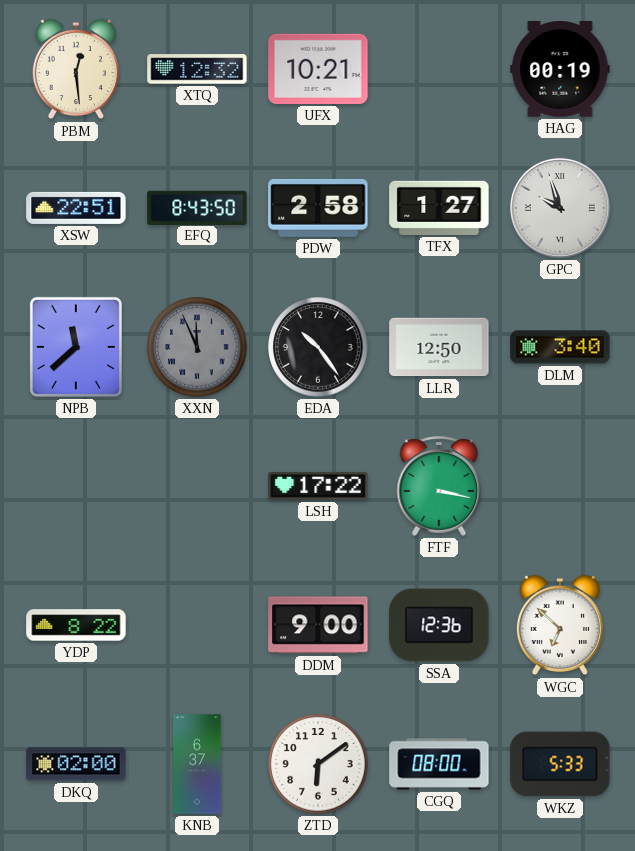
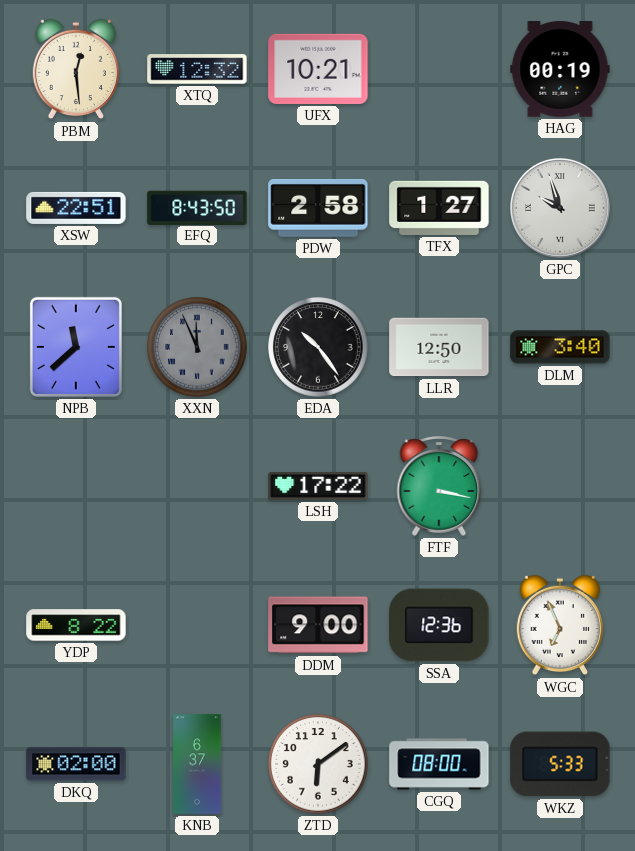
WGC: 6:52 -> 6:56
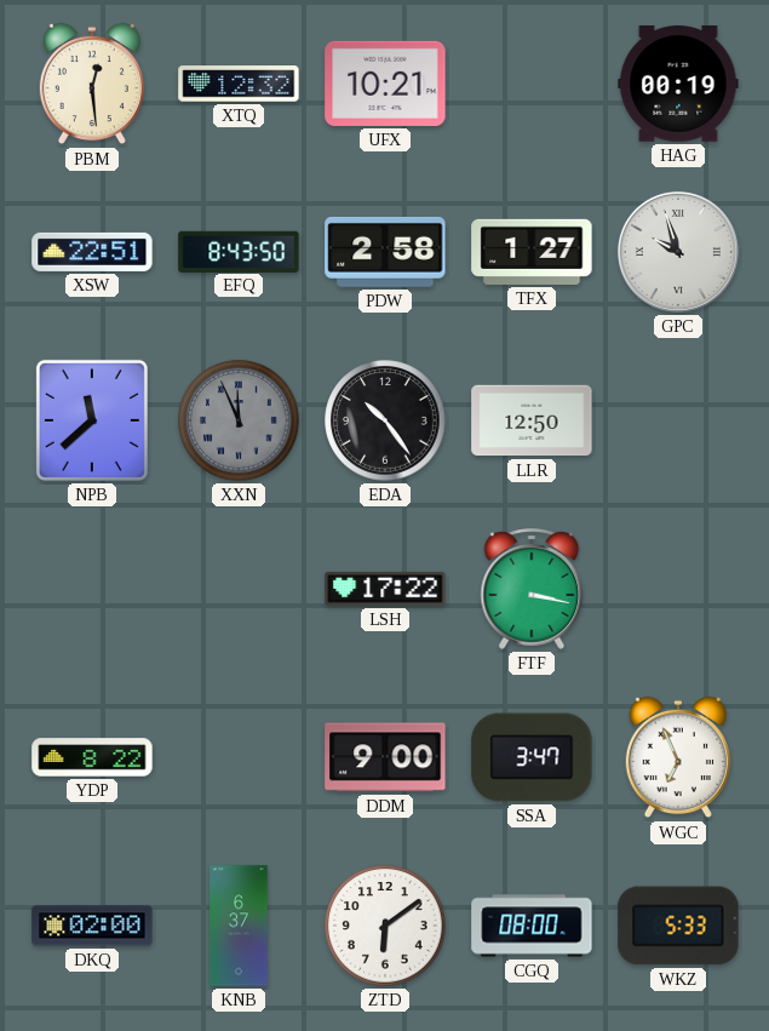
DLM: 3:40 -> none
SSA: 12:36 -> 3:47
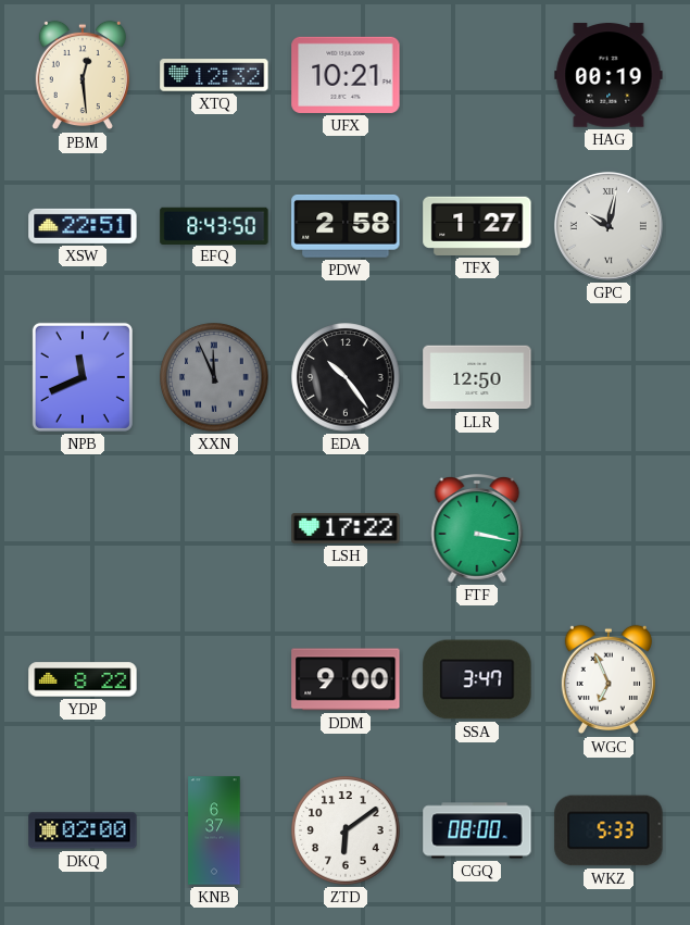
GPC: 9:57 -> 10:02
NPB: 11:38 -> 11:41
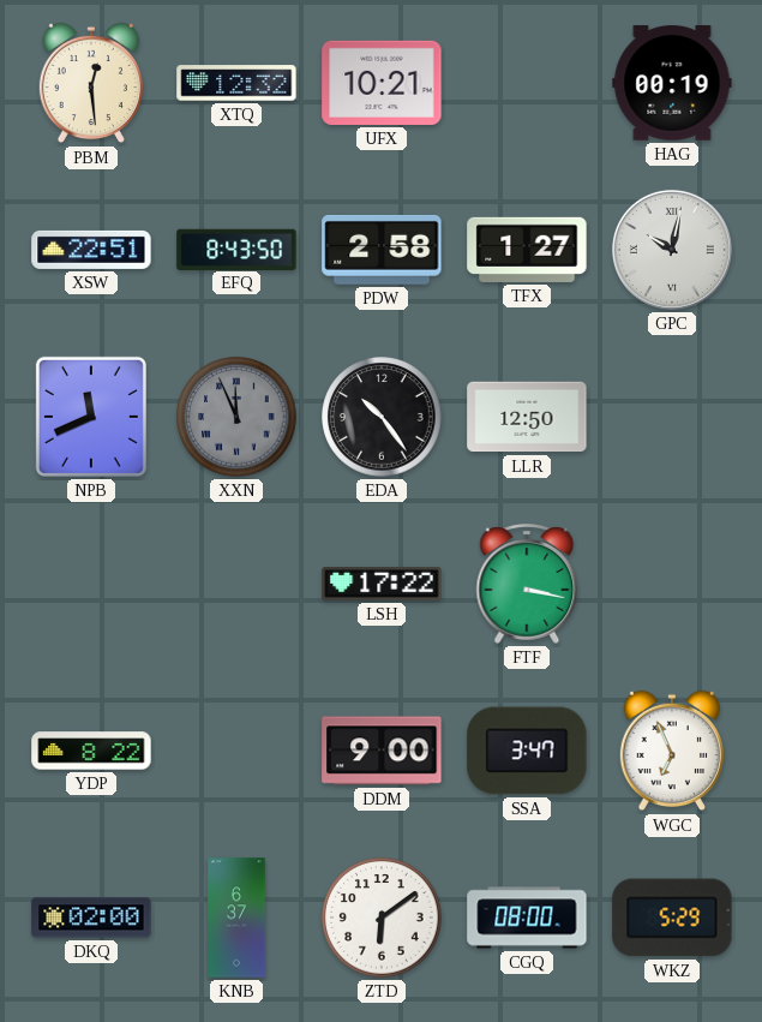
WKZ: 5:33 -> 5:29
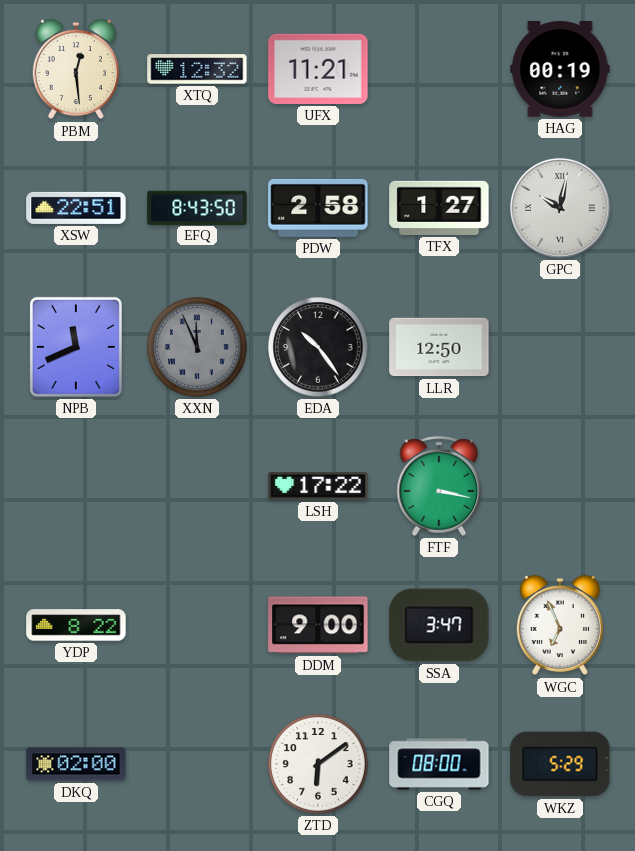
UFX: 10:21 -> 11:21
KNB: 6:37 -> none
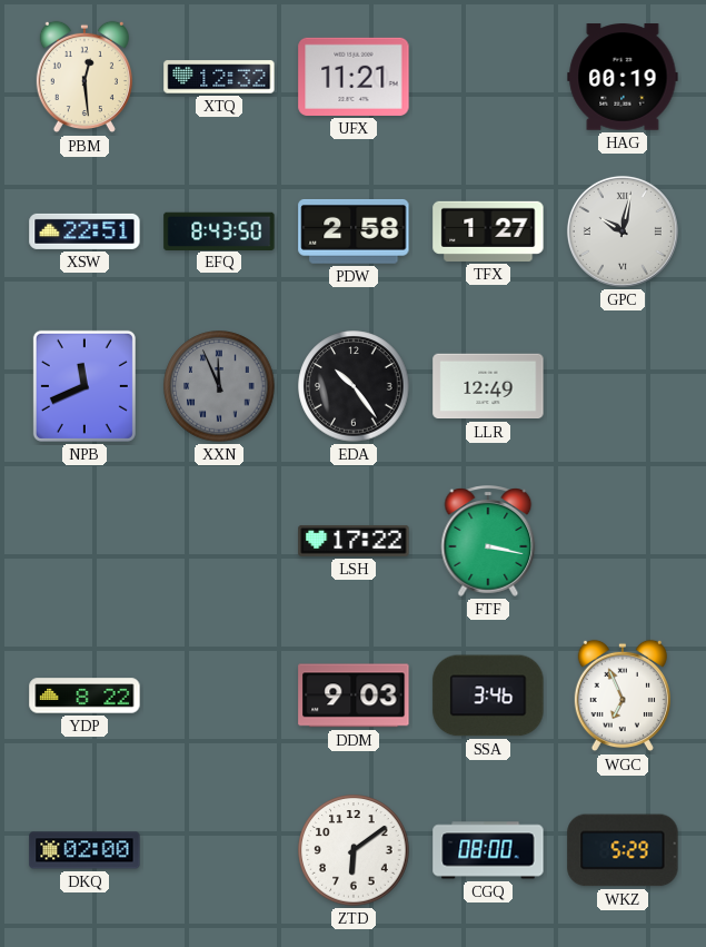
LLR: 12:50 -> 12:49
DDM: 9:00 -> 9:03
SSA: 3:47 -> 3:46
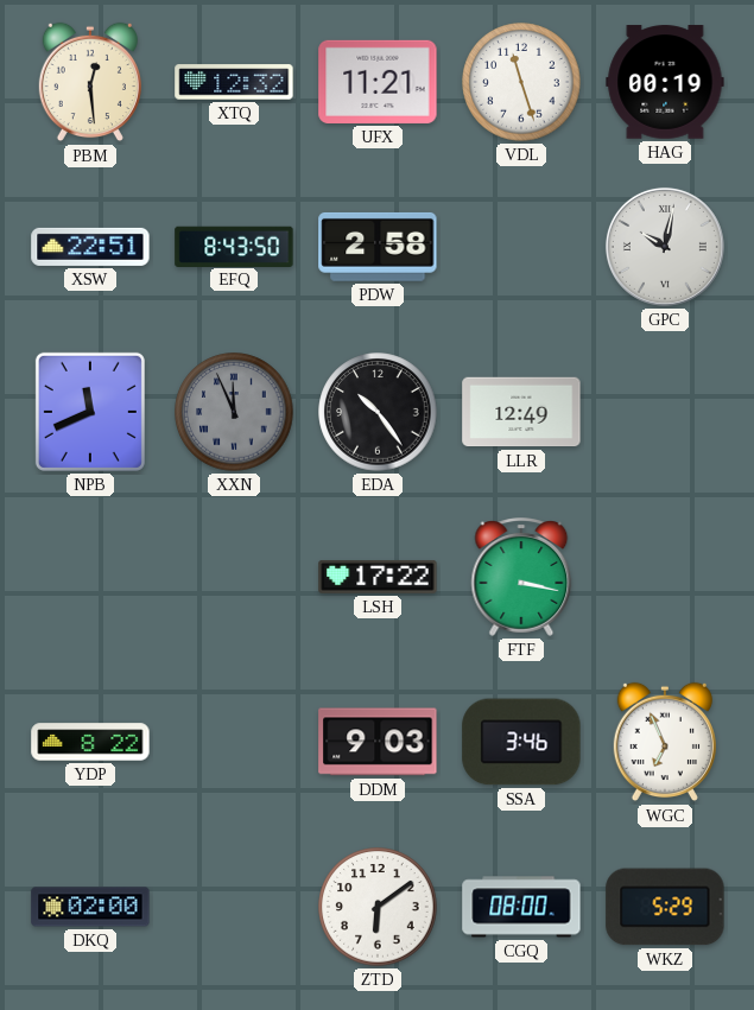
VDL: none -> 11:27
TFX: 1:27 -> none
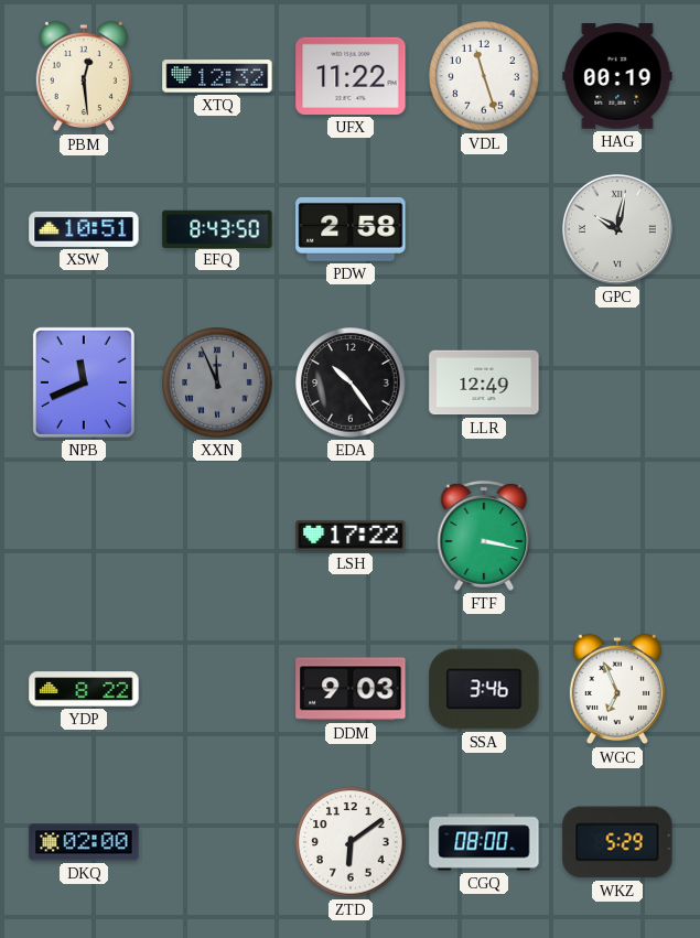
UFX: 11:21 -> 11:22
XSW: 22:51 -> 10:51
